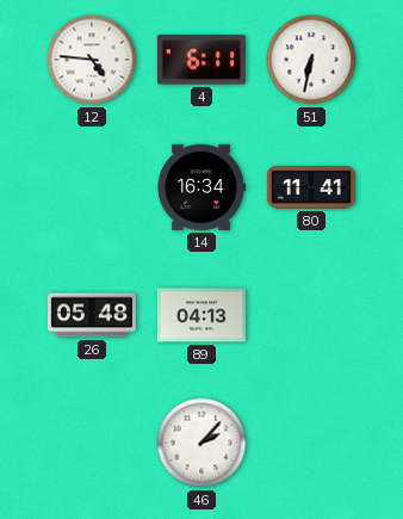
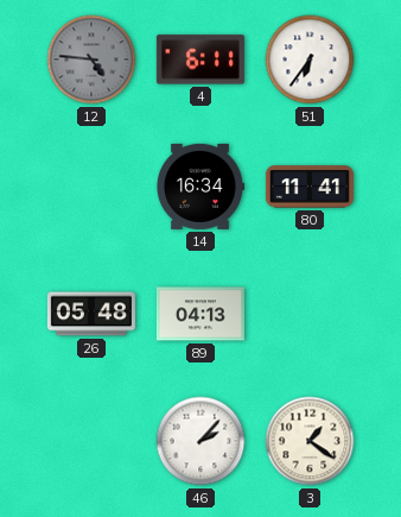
12 dial: white -> grey
51: 6:32 -> 6:36
3: none -> 1:21
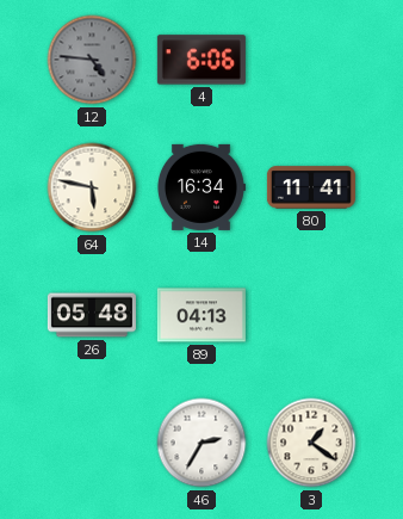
4: 6:11 -> 6:06
51: 6:36 -> none
64: none -> 5:47
46: 2:07 -> 2:35
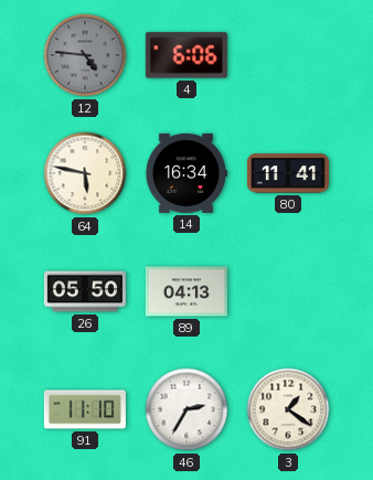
26: 05:48 -> 05:50
91: none -> 11:10
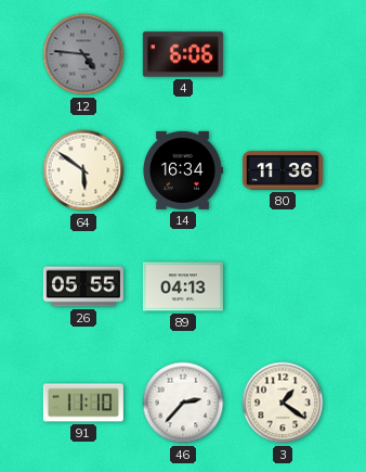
64: 5:47 -> 5:51
80: 11:41 -> 11:36
26: 05:50 -> 05:55
46: 2:35 -> 2:37
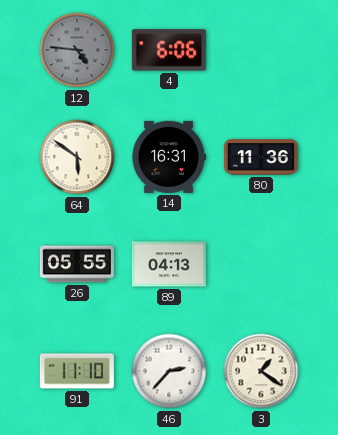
14: 16:34 -> 16:31
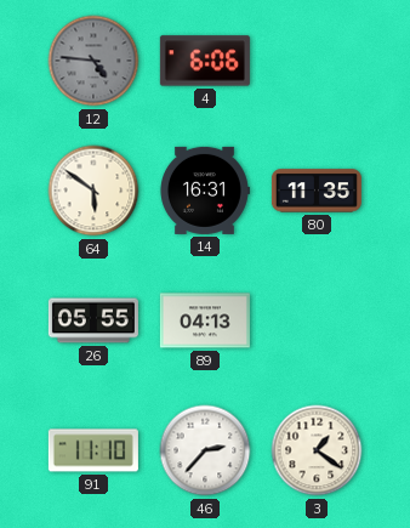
80: 11:36 -> 11:35
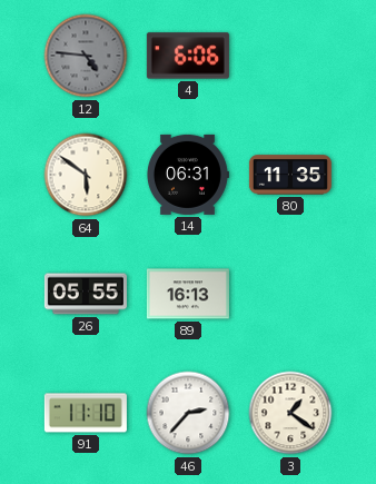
14: 16:31 -> 06:31
89: 04:13 -> 16:13
